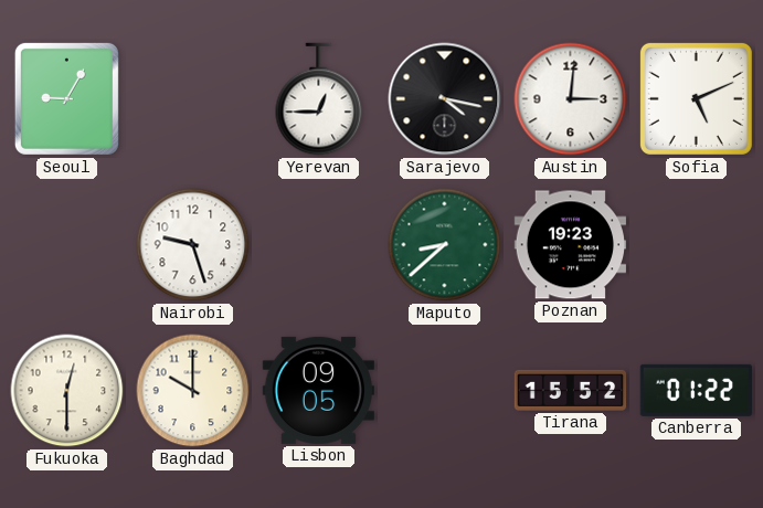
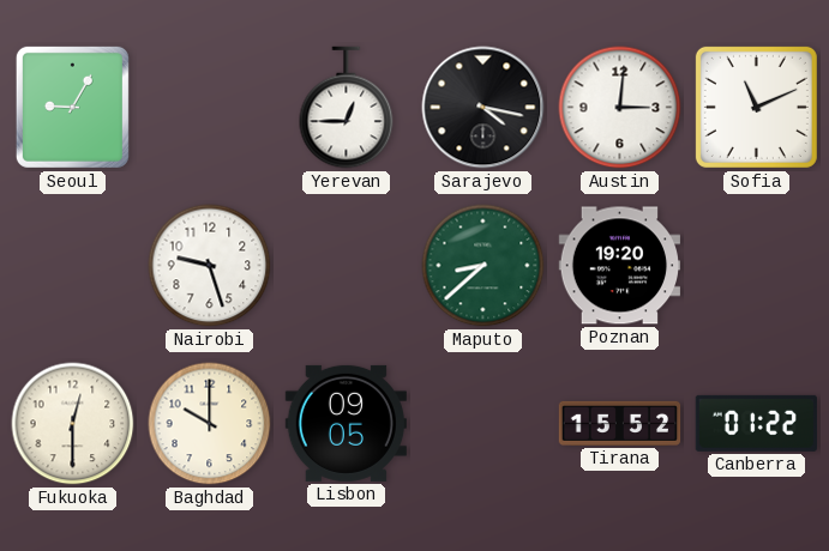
Sofia: 5:11 -> 11:11
Poznan: 19:23 -> 19:20
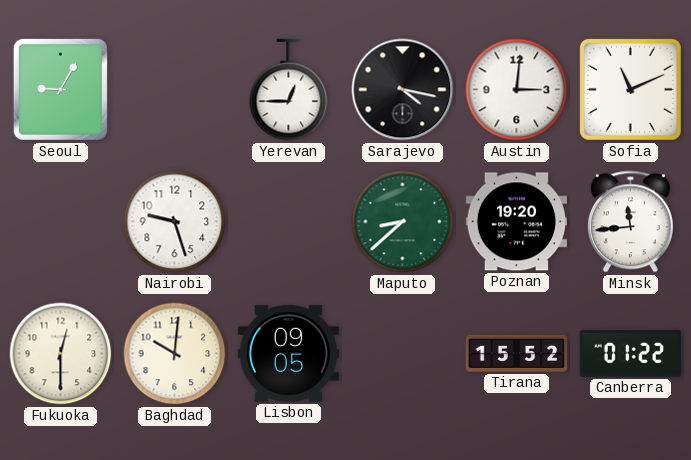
Minsk: none -> 11:44
Baghdad: 10:00 -> 10:01
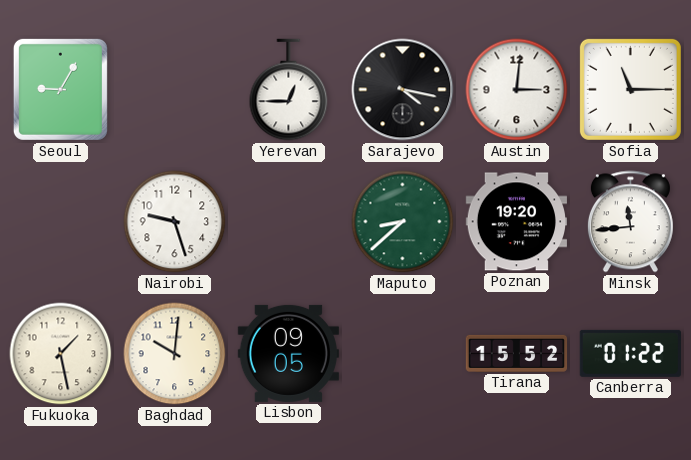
Sofia: 11:11 -> 11:15
Fukuoka: 12:30 -> 1:28
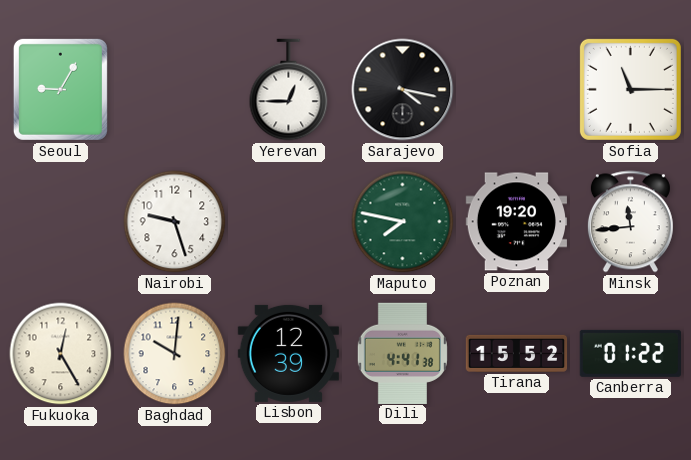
Austin: 3:01 -> none
Maputo: 8:38 -> 7:47
Fukuoka: 1:28 -> 12:25
Lisbon: 09:05 -> 12:39
Dili: none -> 4:41
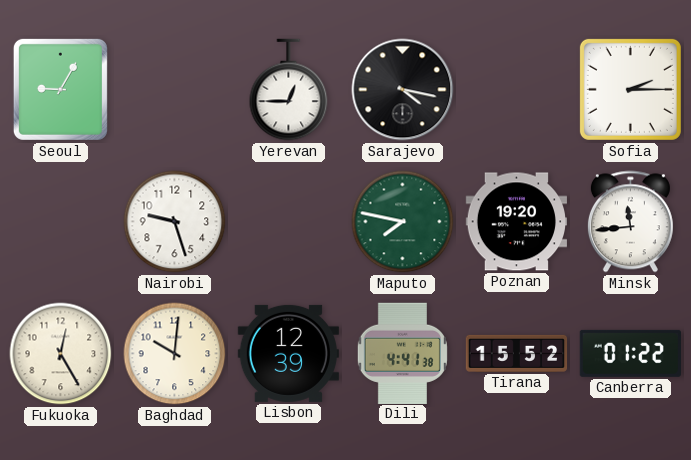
Sofia: 11:15 -> 2:15
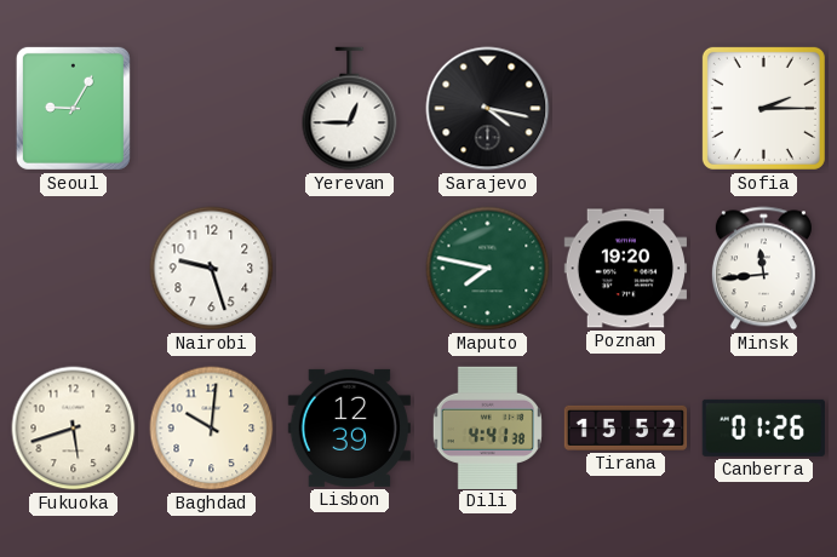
Fukuoka: 12:25 -> 5:42
Canberra: 01:22 -> 01:26
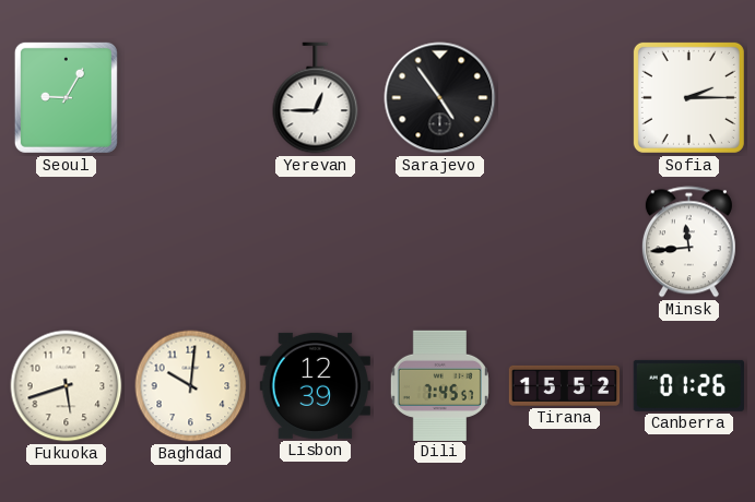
Sarajevo: 4:17 -> 4:54
Nairobi: 9:27 -> none
Maputo: 7:47 -> none
Poznan: 19:20 -> none
Dili: 4:41 -> 7:45
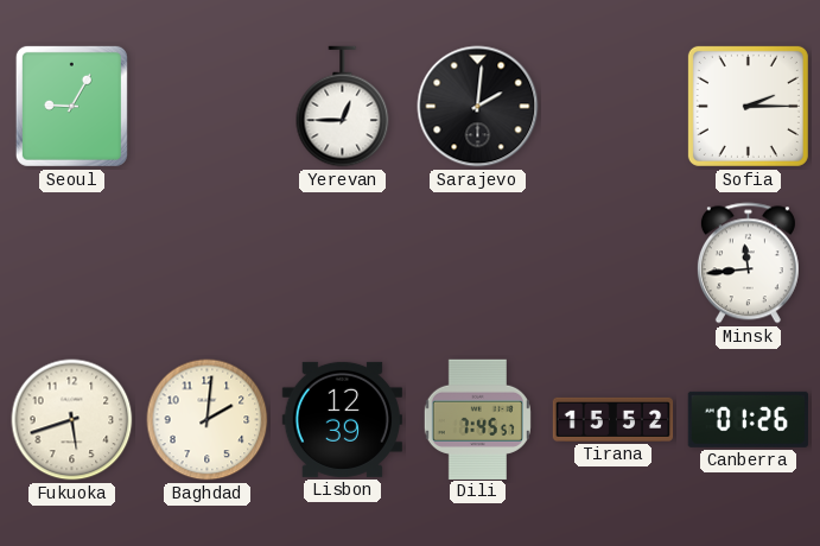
Sarajevo: 4:54 -> 2:01
Baghdad: 10:01 -> 2:01
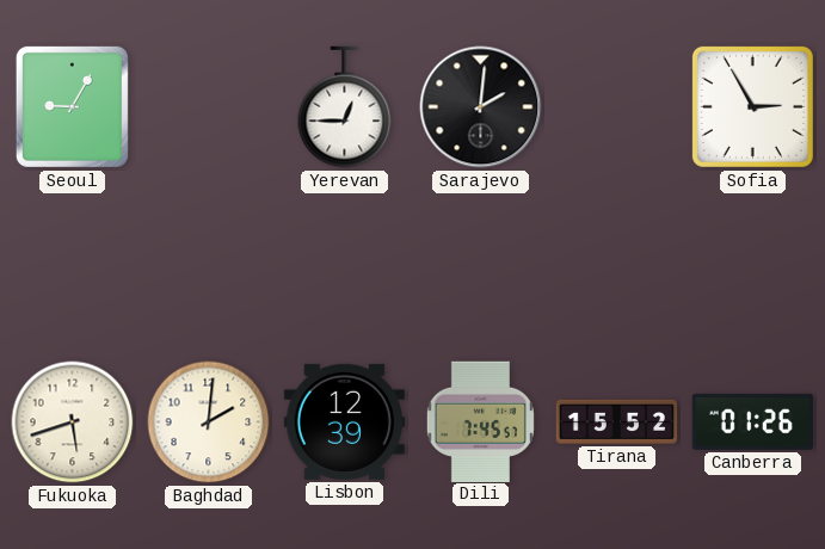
Sofia: 2:15 -> 2:55
Minsk: 11:44 -> none
